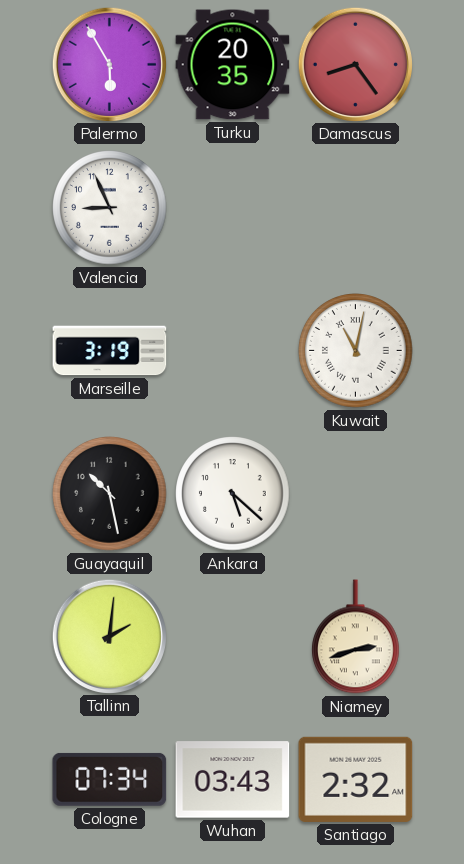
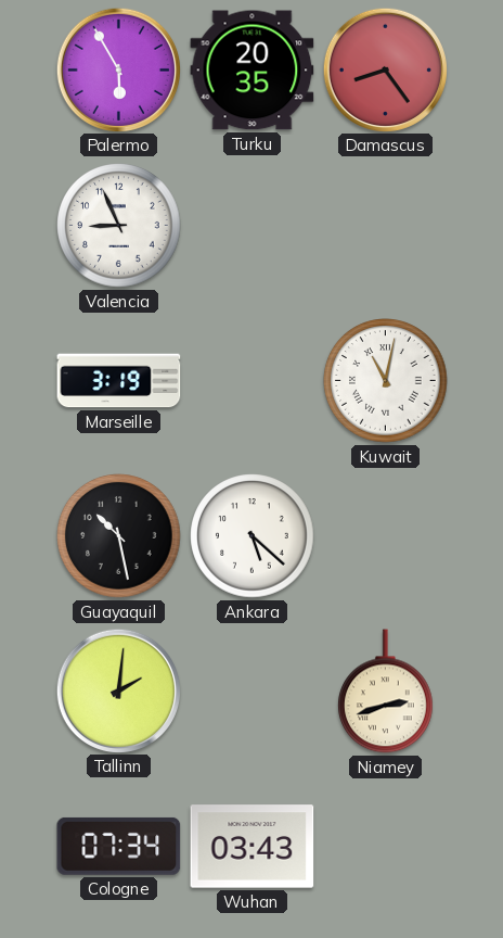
Santiago: 2:32 -> none
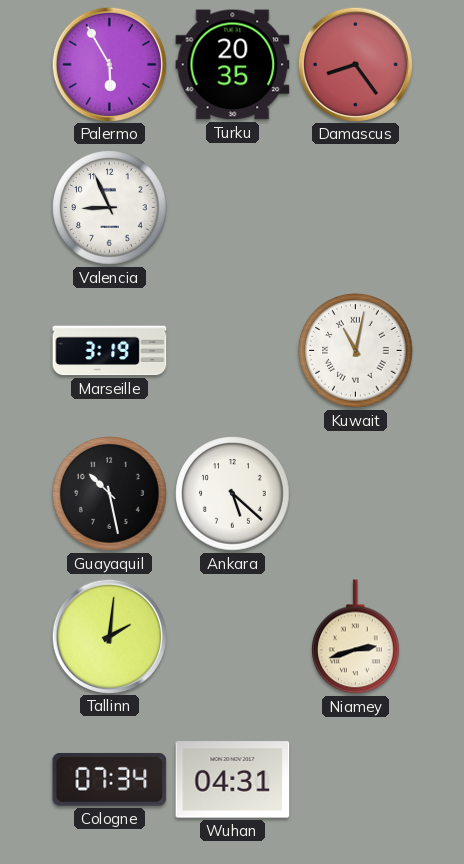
Wuhan: 03:43 -> 04:31
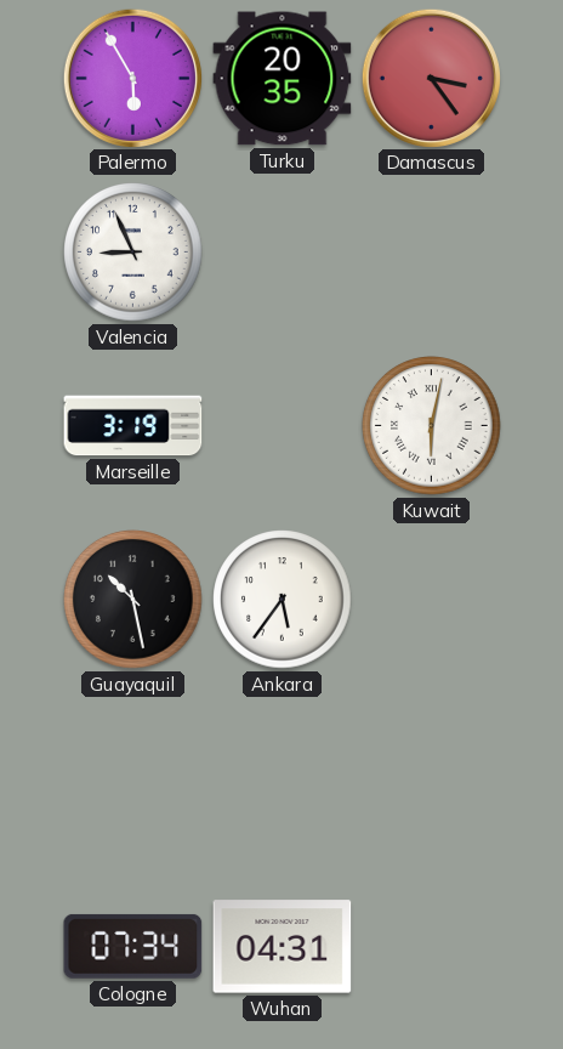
Damascus: 8:24 -> 3:24
Kuwait: 11:02 -> 6:02
Ankara: 5:22 -> 5:36
Tallinn: 2:01 -> none
Niamey: 2:42 -> none
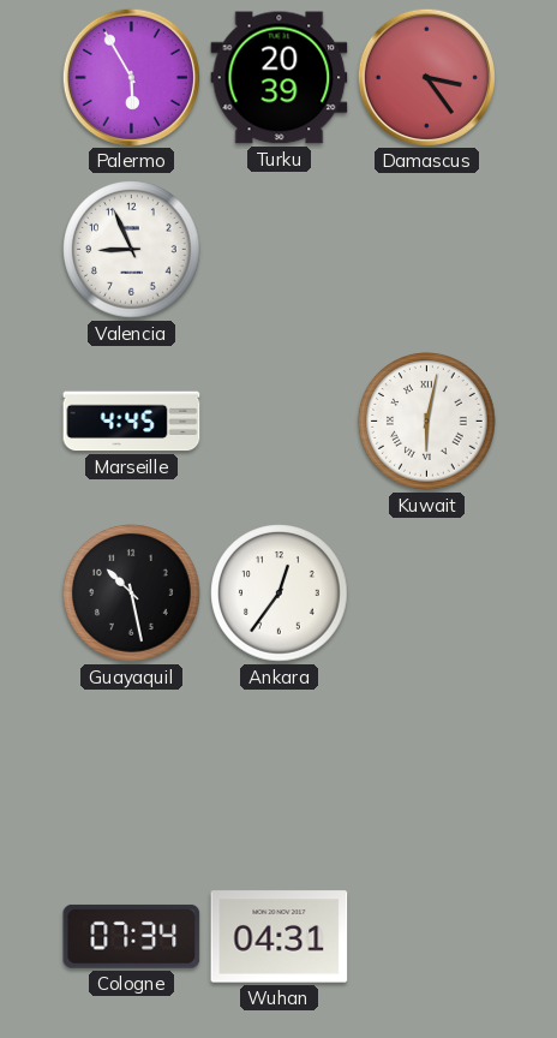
Turku: 20:35 -> 20:39
Marseille: 3:19 -> 4:45
Ankara: 5:36 -> 12:36
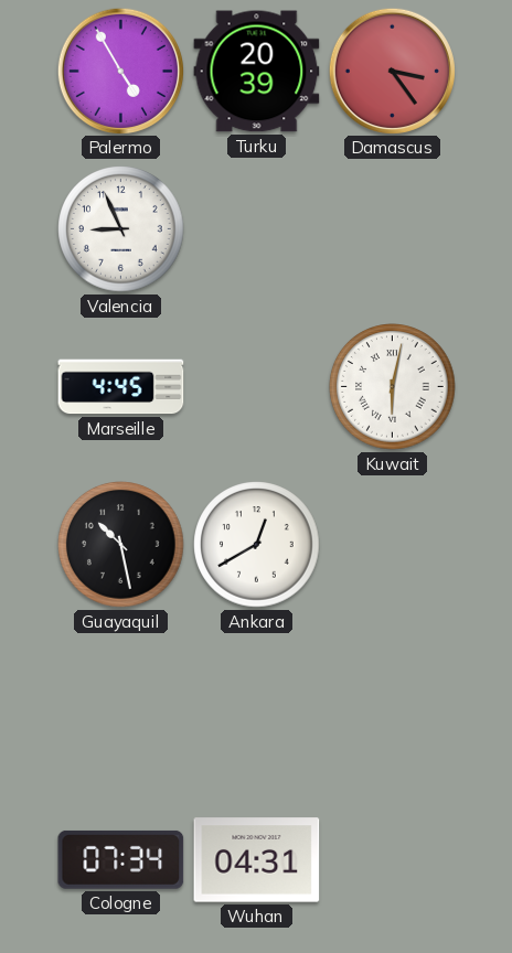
Palermo: 5:55 -> 4:55
Ankara: 12:36 -> 12:40
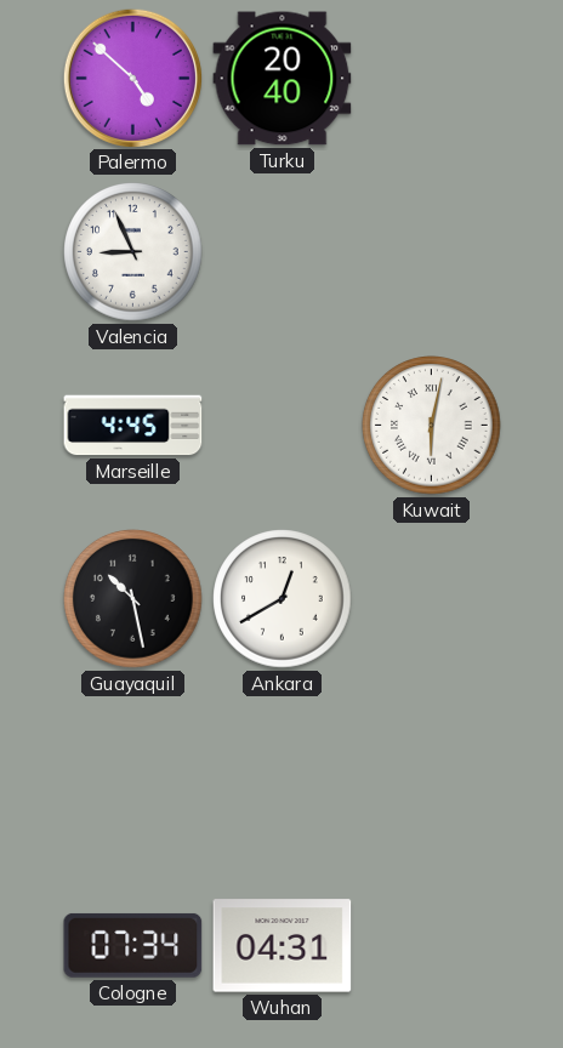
Palermo: 4:55 -> 4:52
Turku: 20:39 -> 20:40
Damascus: 3:24 -> none
